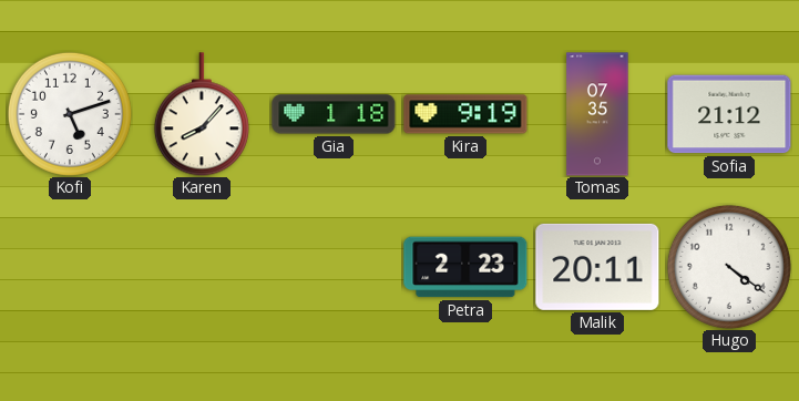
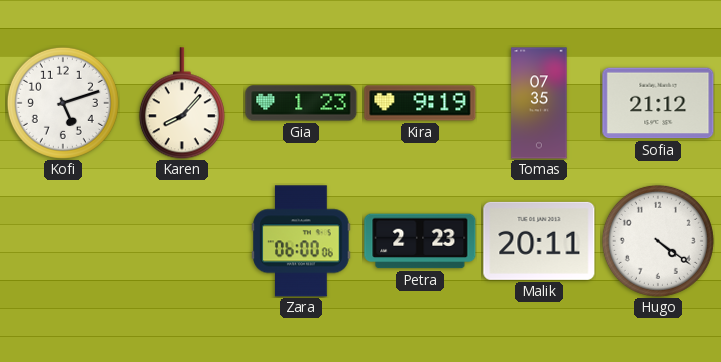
Gia: 1:18 -> 1:23
Zara: none -> 06:00
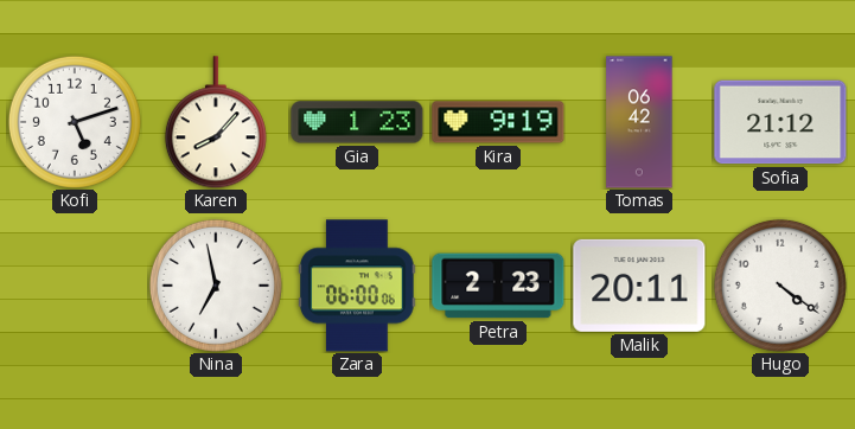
Tomas: 07:35 -> 06:42
Nina: none -> 6:58
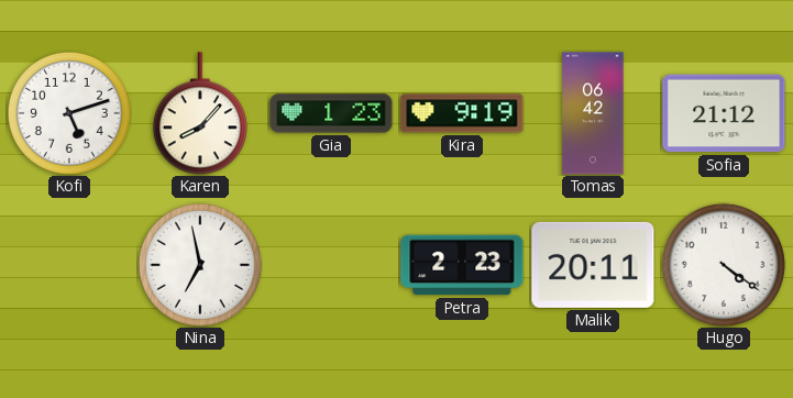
Zara: 06:00 -> none
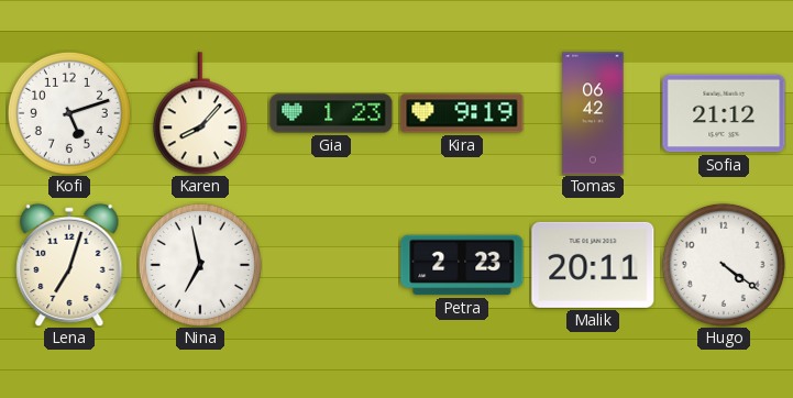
Lena: none -> 7:03
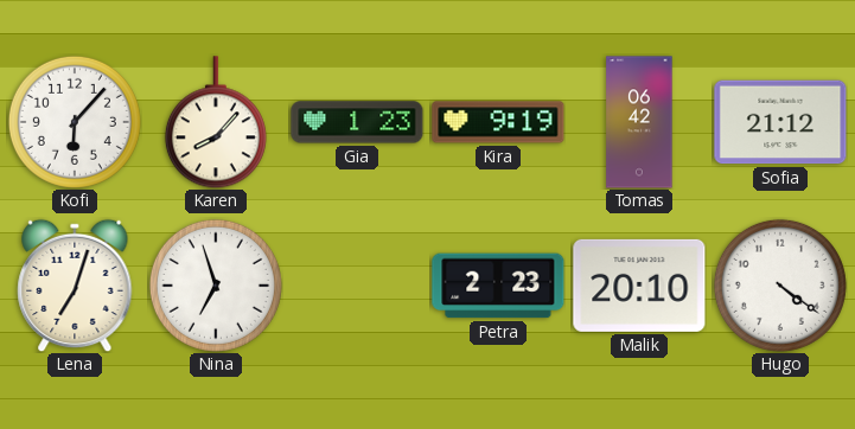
Kofi: 5:12 -> 6:07
Nina: 6:58 -> 6:57
Malik: 20:11 -> 20:10
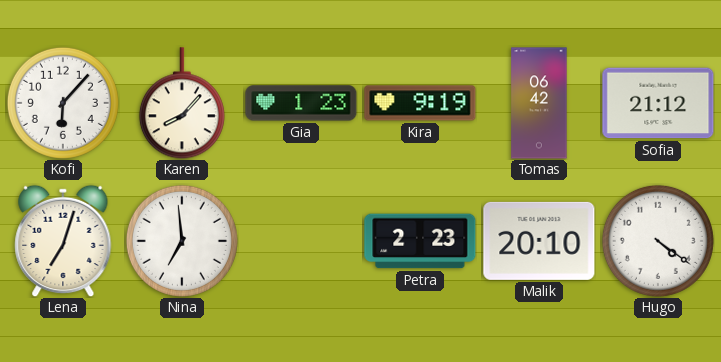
Nina: 6:57 -> 6:59
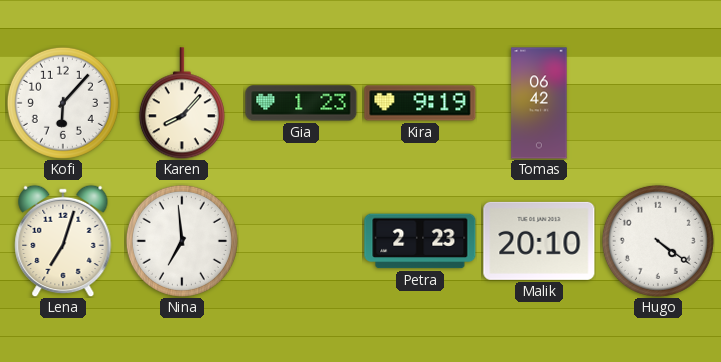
Sofia: 21:12 -> none
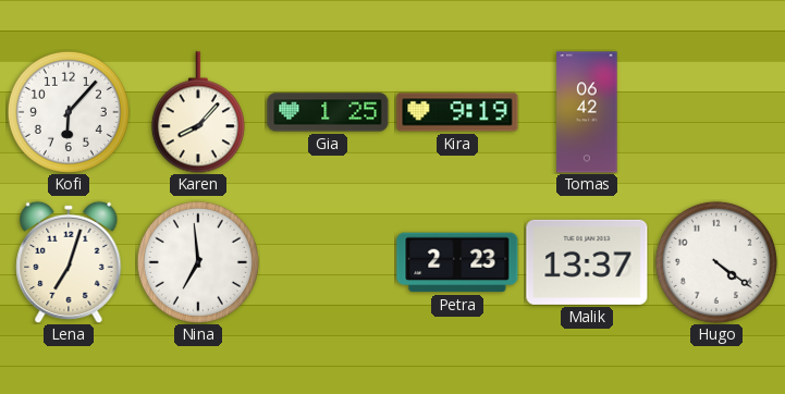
Gia: 1:23 -> 1:25
Malik: 20:10 -> 13:37
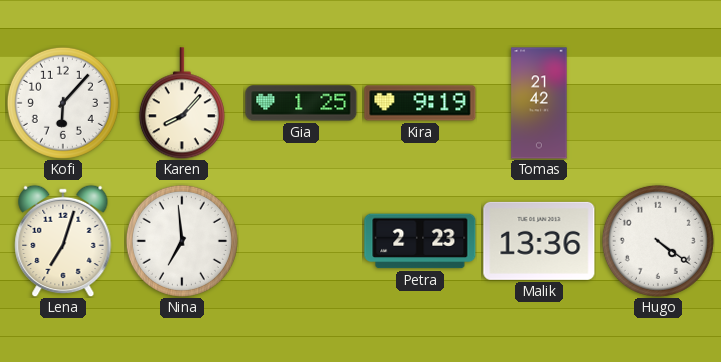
Tomas: 06:42 -> 21:42
Malik: 13:37 -> 13:36
